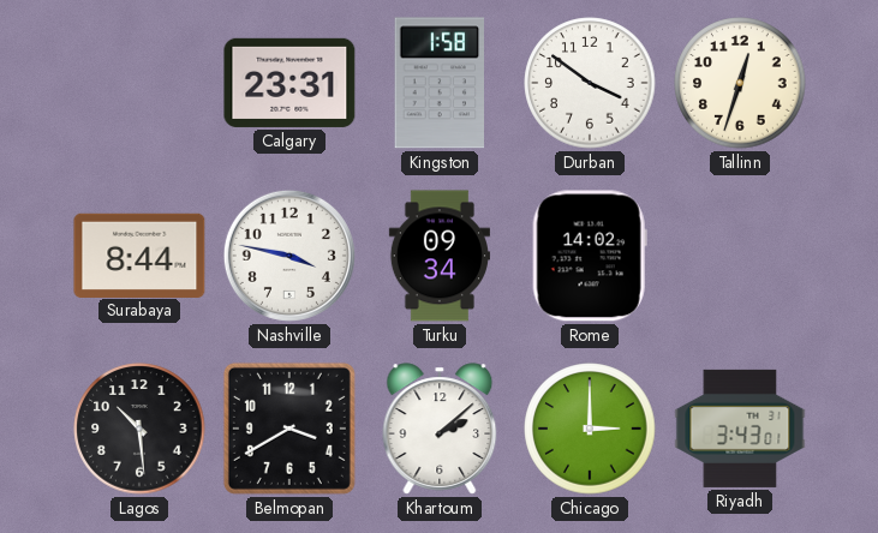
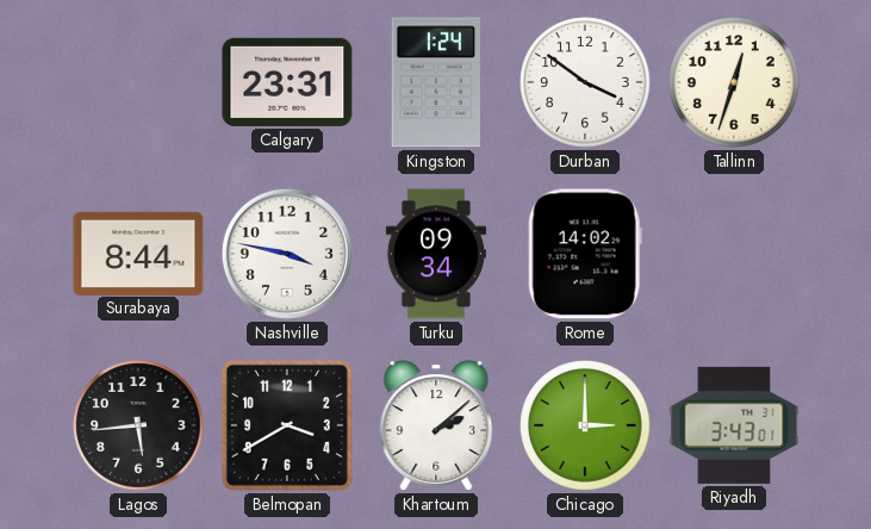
Kingston: 1:58 -> 1:24
Lagos: 10:29 -> 5:44
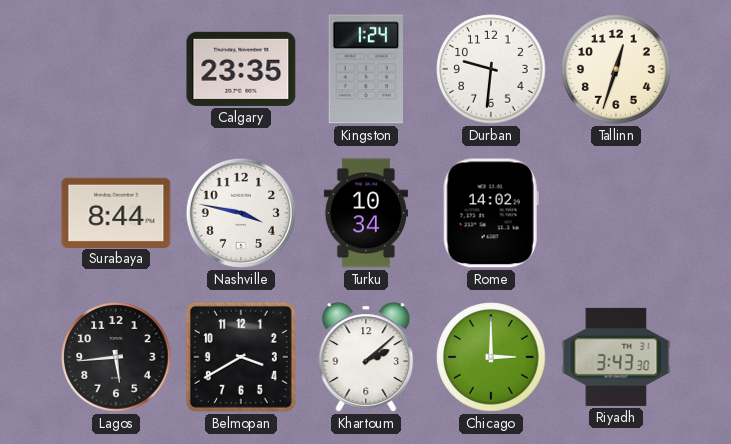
Calgary: 23:31 -> 23:35
Durban: 3:51 -> 9:31
Turku: 09:34 -> 10:34
Riyadh: 3:43:01 -> 3:43:30
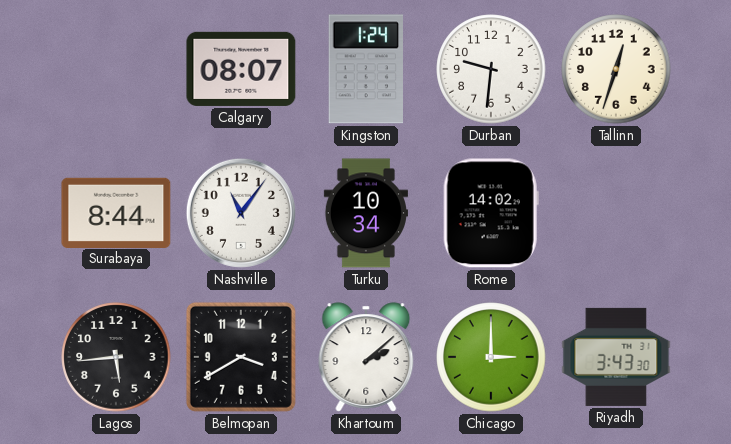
Calgary: 23:35 -> 08:07
Nashville: 3:47 -> 11:06
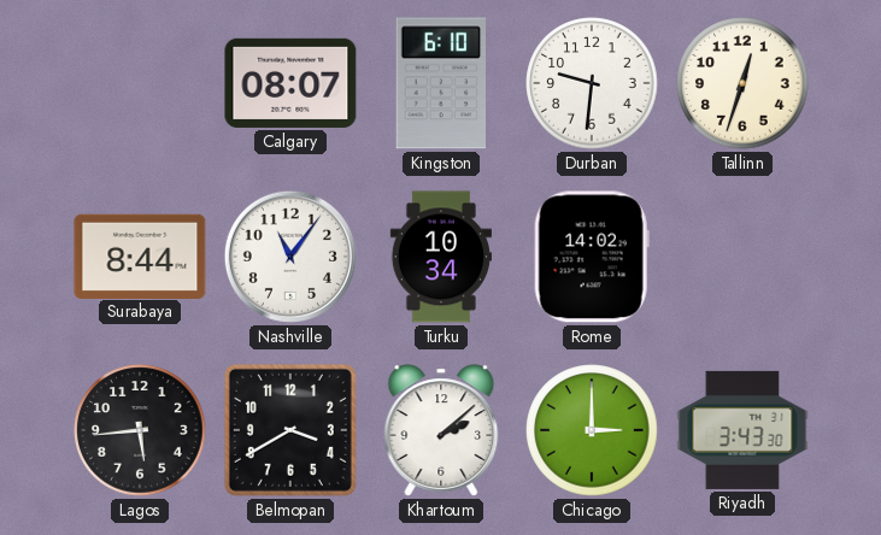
Kingston: 1:24 -> 6:10
